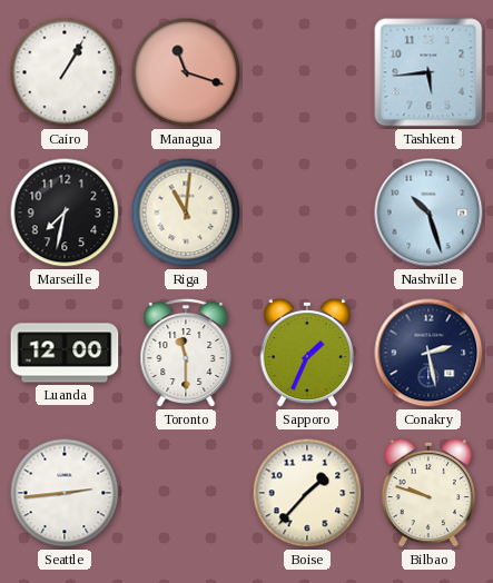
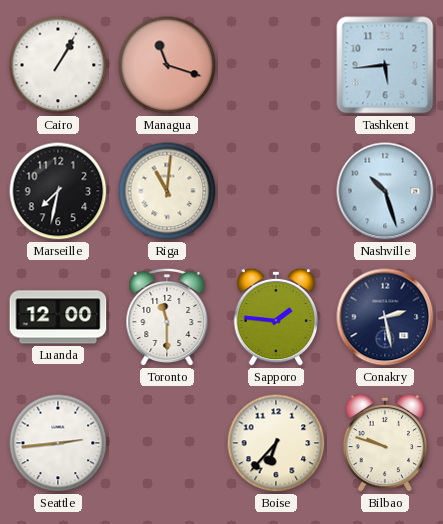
Sapporo: 1:34 -> 1:46
Boise: 1:37 -> 6:37
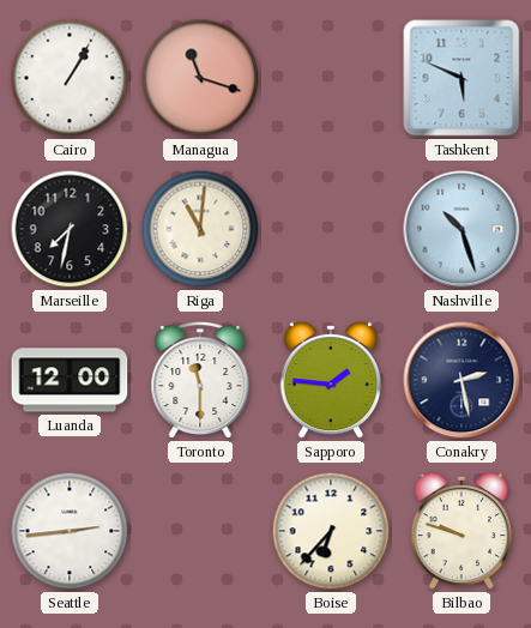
Tashkent: 5:44 -> 5:49
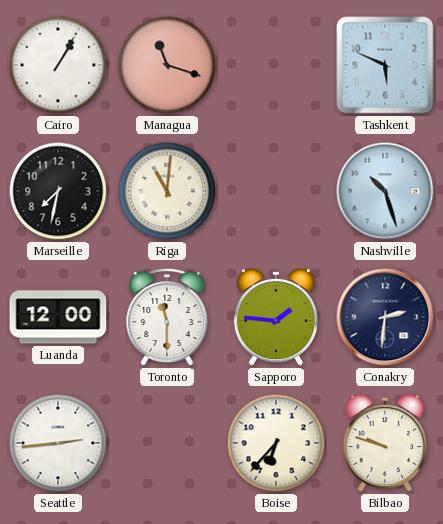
Conakry: 2:28 -> 2:31
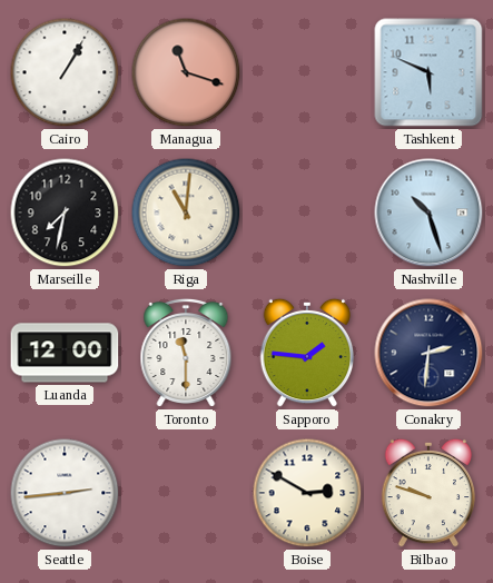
Boise: 6:37 -> 2:50
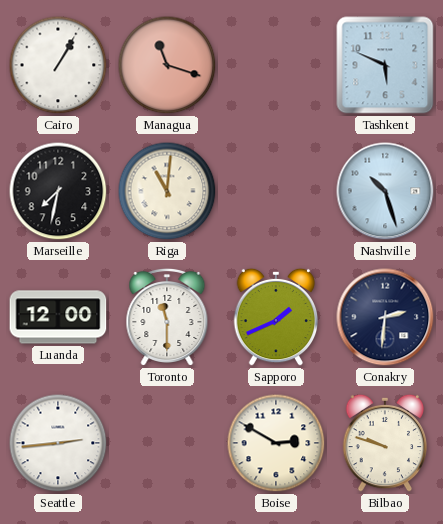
Sapporo: 1:46 -> 1:41
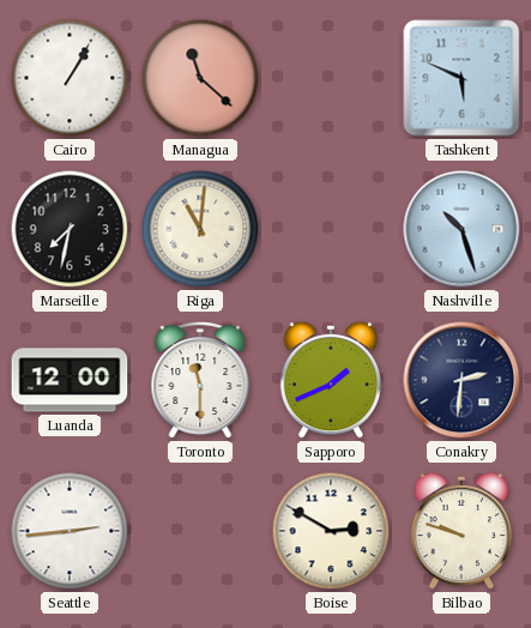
Managua: 11:18 -> 11:22
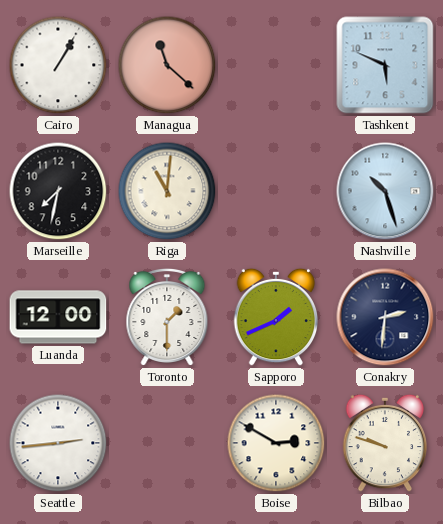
Toronto: 11:30 -> 1:30
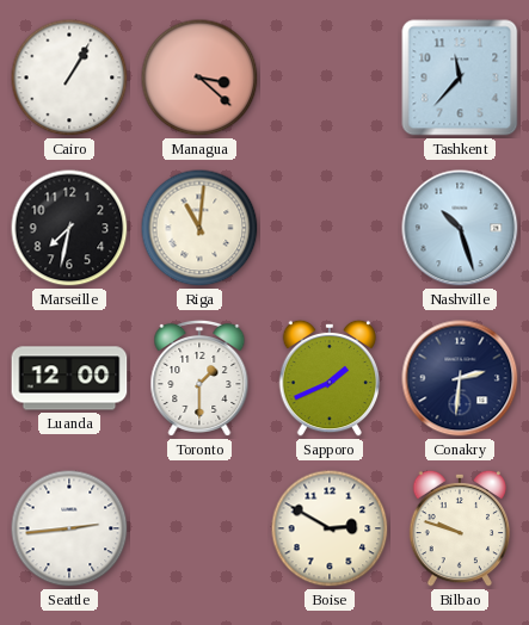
Managua: 11:22 -> 3:22
Tashkent: 5:49 -> 11:37
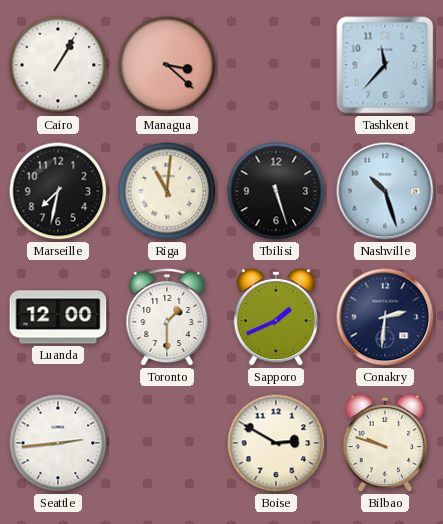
Tbilisi: none -> 5:27
